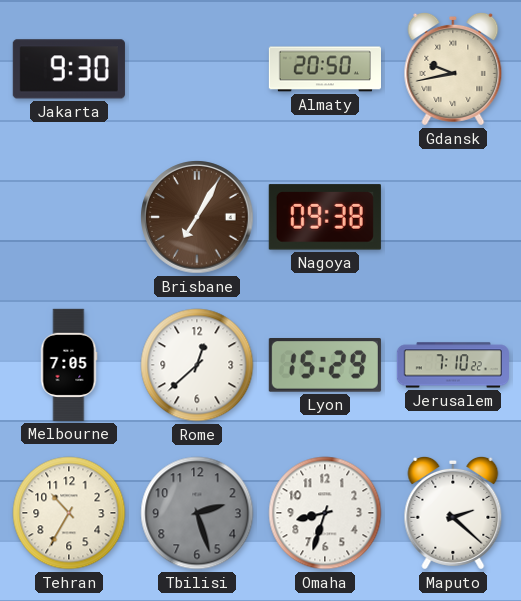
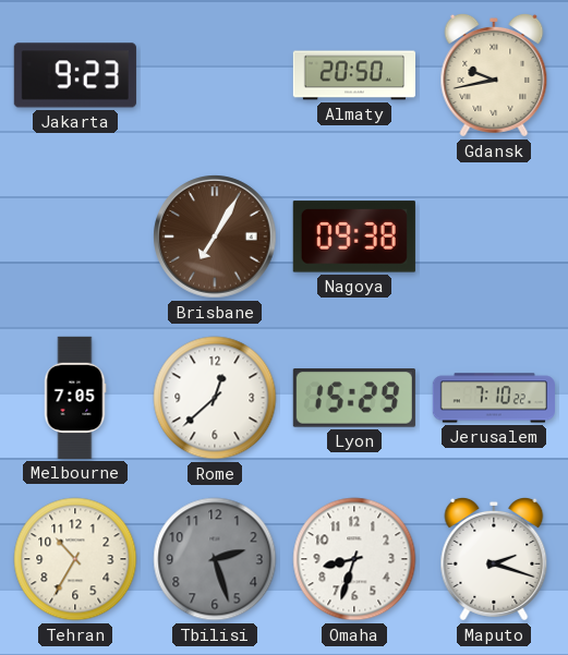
Jakarta: 9:30 -> 9:23
Maputo: 2:22 -> 2:18
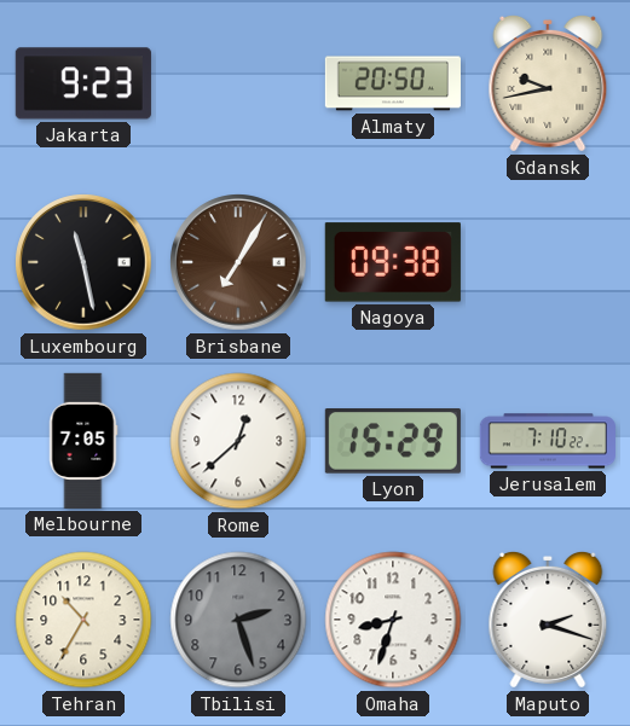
Luxembourg: none -> 11:28
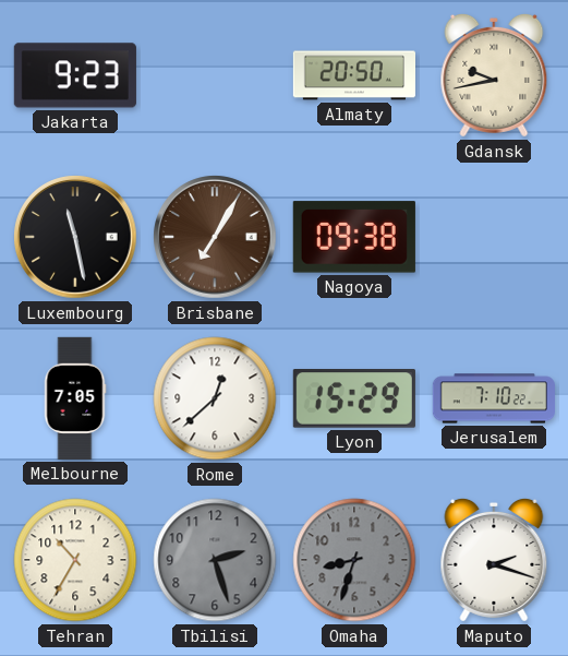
Omaha dial: white -> grey
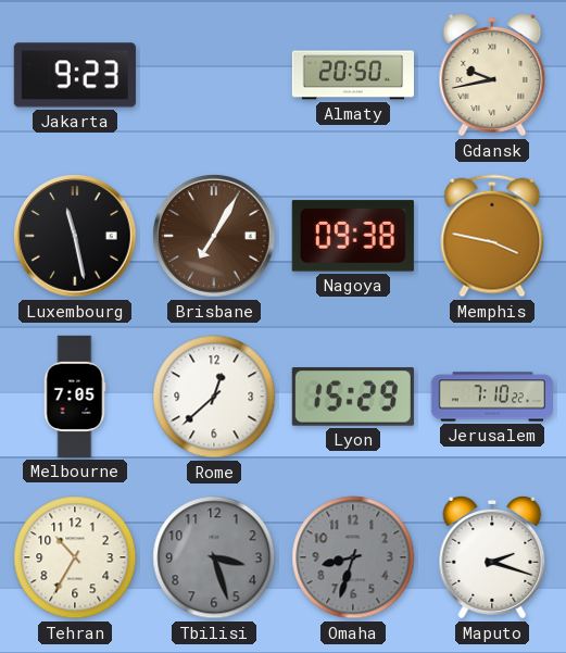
Memphis: none -> 3:47
Tbilisi: 2:27 -> 3:27
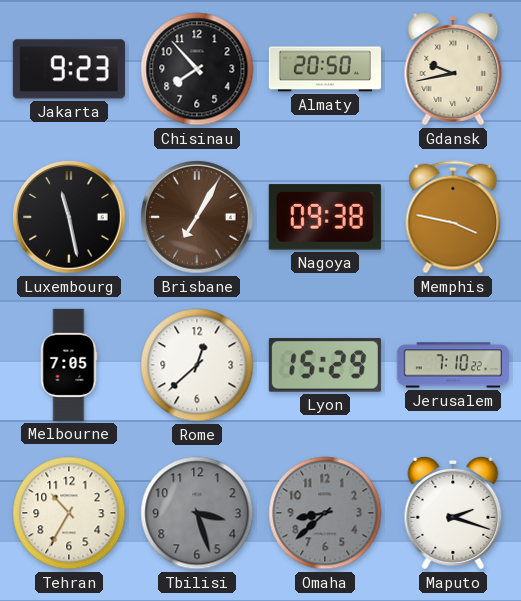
Chisinau: none -> 7:53
Omaha: 8:33 -> 8:38
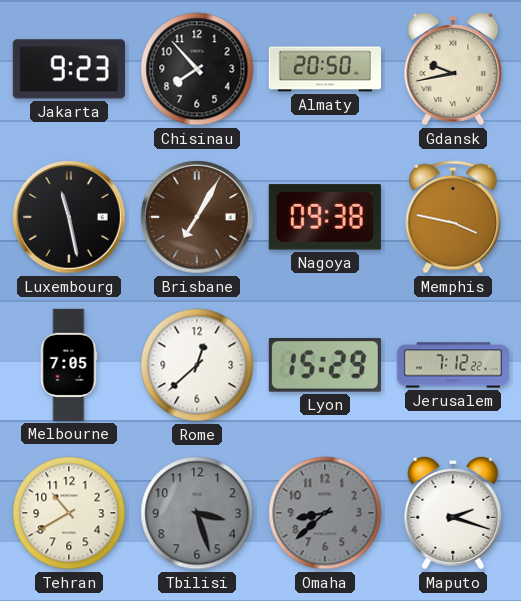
Jerusalem: 7:10 -> 7:12
Tehran: 10:35 -> 10:40
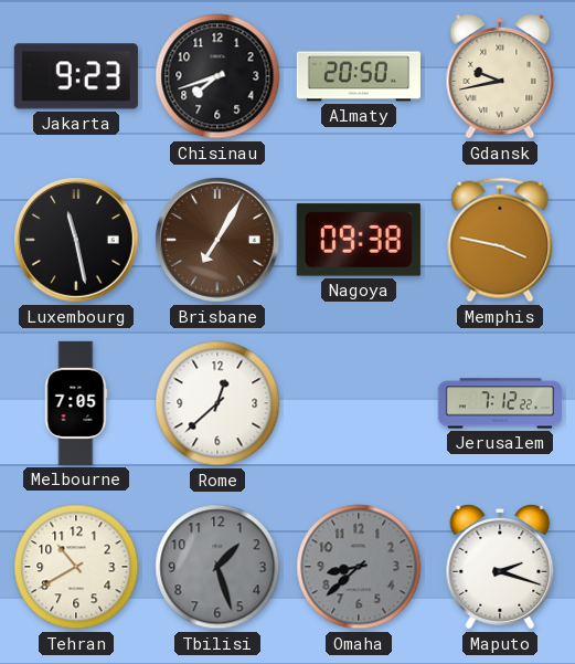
Chisinau: 7:53 -> 7:42
Lyon: 15:29 -> none
Tbilisi: 3:27 -> 1:27
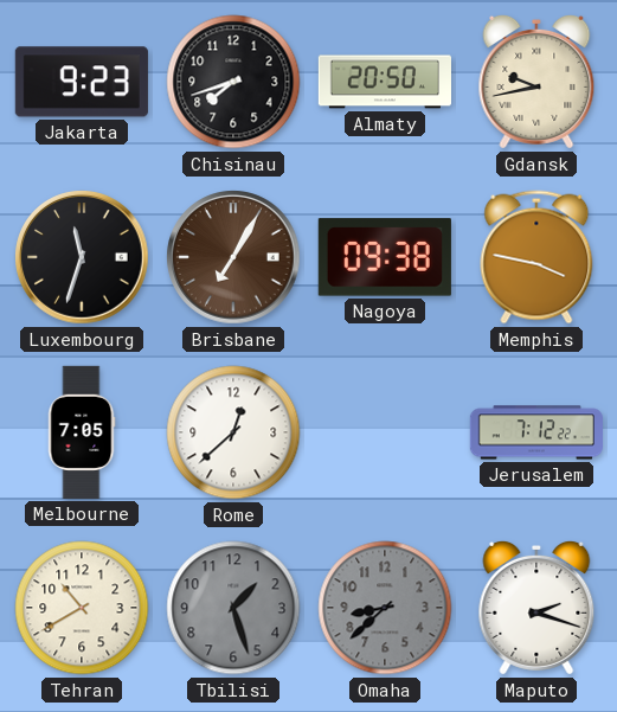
Luxembourg: 11:28 -> 11:33
